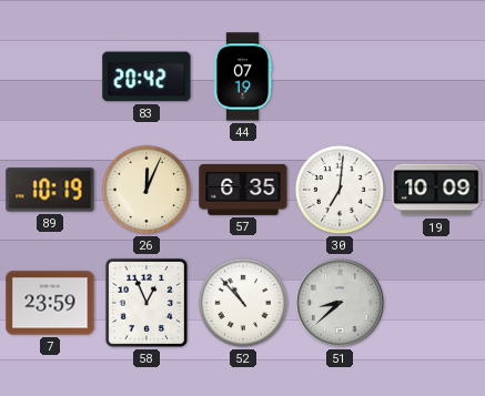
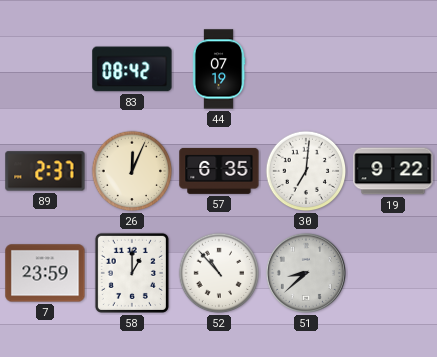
83: 20:42 -> 08:42
89: 10:19 -> 2:37
19: 10:09 -> 9:22
58: 12:56 -> 1:00
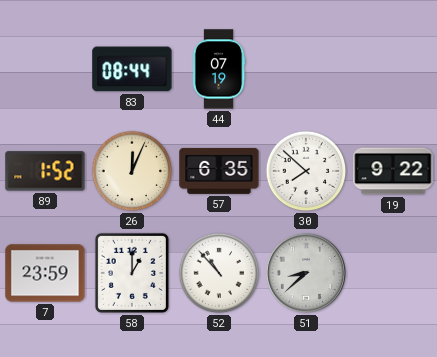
83: 08:42 -> 08:44
89: 2:37 -> 1:52
30: 7:01 -> 7:52
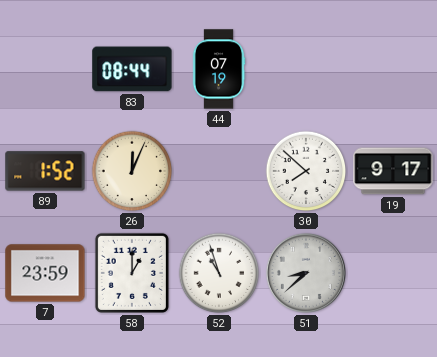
57: 6:35 -> none
19: 9:22 -> 9:17
52: 10:53 -> 10:57
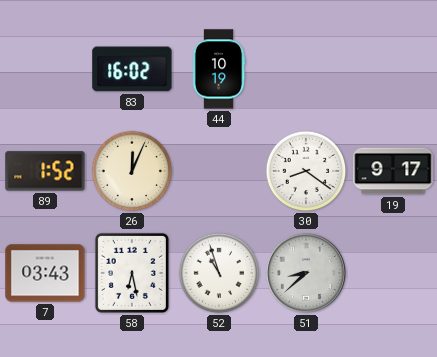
83: 08:44 -> 16:02
44: 07:19 -> 10:19
30: 7:52 -> 8:21
7: 23:59 -> 03:43
58: 1:00 -> 6:28
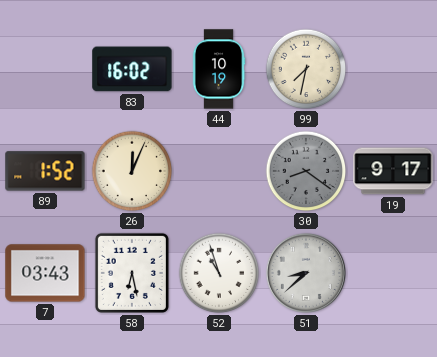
99: none -> 7:32
30 dial: white -> grey
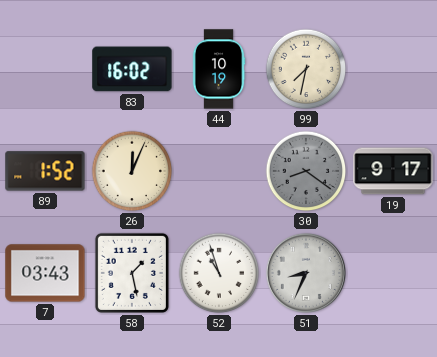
58: 6:28 -> 1:28
51: 8:38 -> 8:34
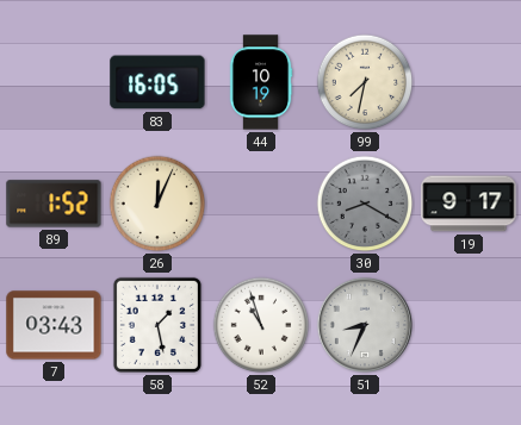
83: 16:02 -> 16:05
30: 8:21 -> 8:20
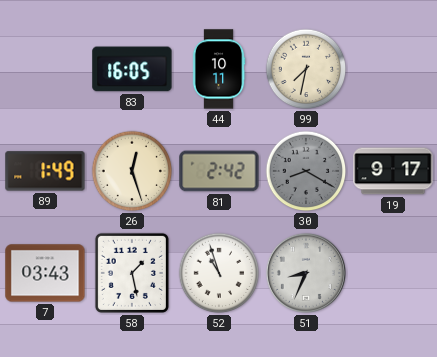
44: 10:19 -> 10:11
89: 1:52 -> 1:49
26: 12:04 -> 12:27
81: none -> 2:42
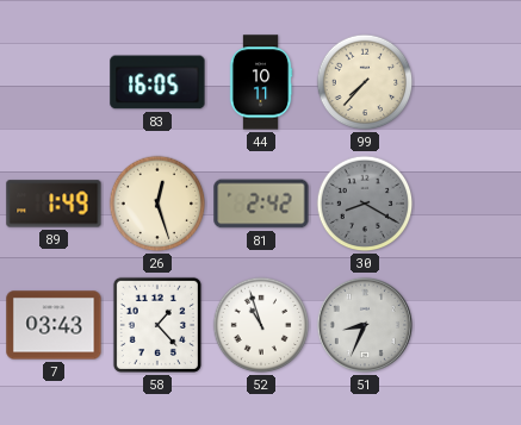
99: 7:32 -> 7:37
19: 9:17 -> none
58: 1:28 -> 1:23
